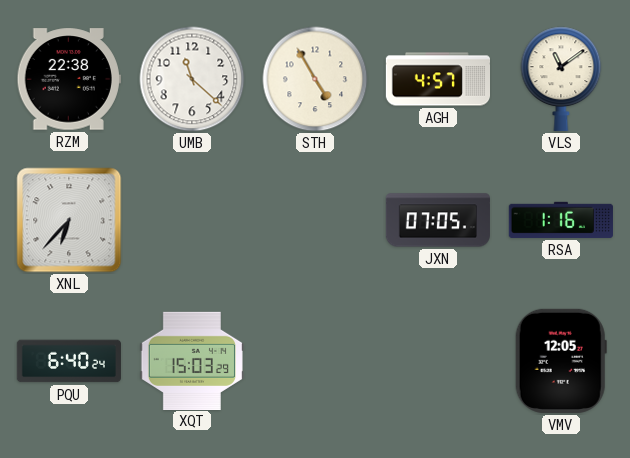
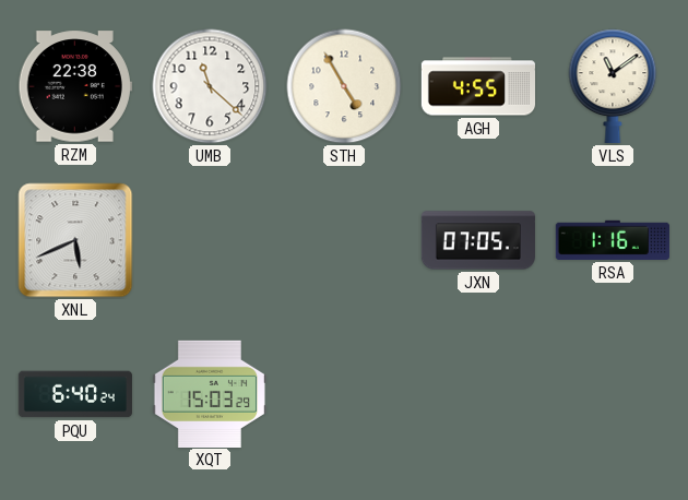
AGH: 4:57 -> 4:55
XNL: 6:37 -> 5:41
VMV: 12:05 -> none
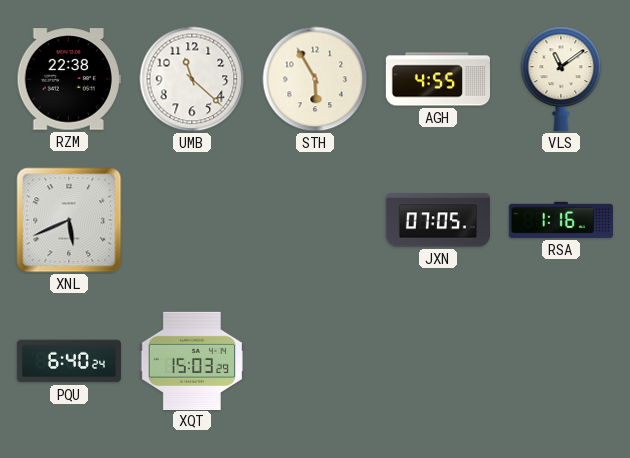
STH: 4:55 -> 5:55
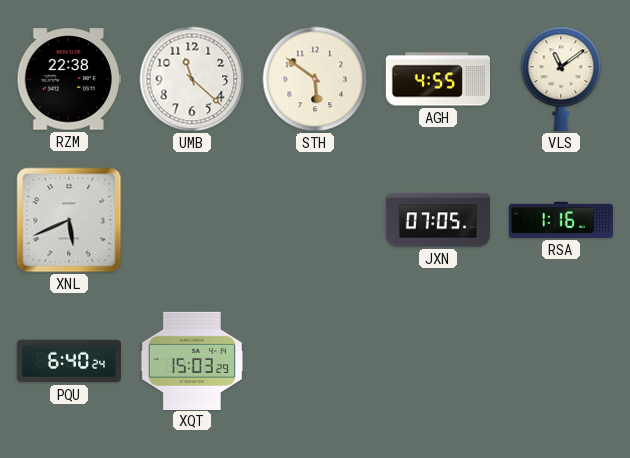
STH: 5:55 -> 5:51
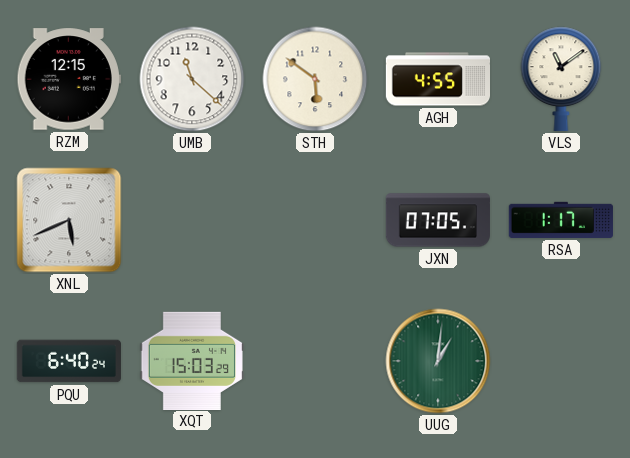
RZM: 22:38 -> 12:15
RSA: 1:16 -> 1:17
UUG: none -> 1:01
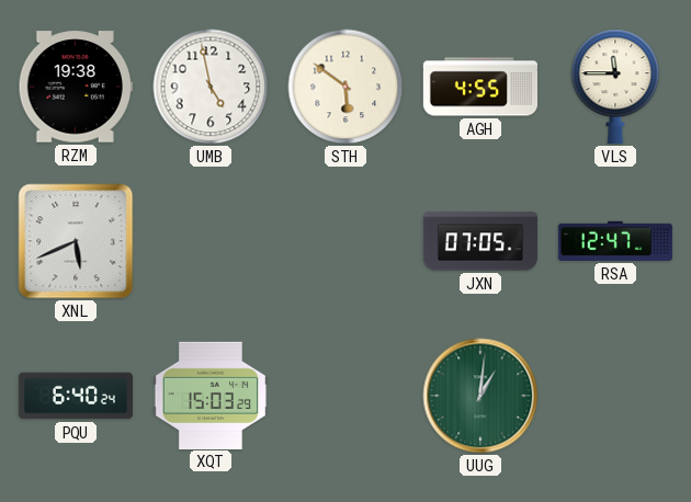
RZM: 12:15 -> 19:38
UMB: 11:22 -> 4:58
VLS: 11:09 -> 11:45
RSA: 1:17 -> 12:47
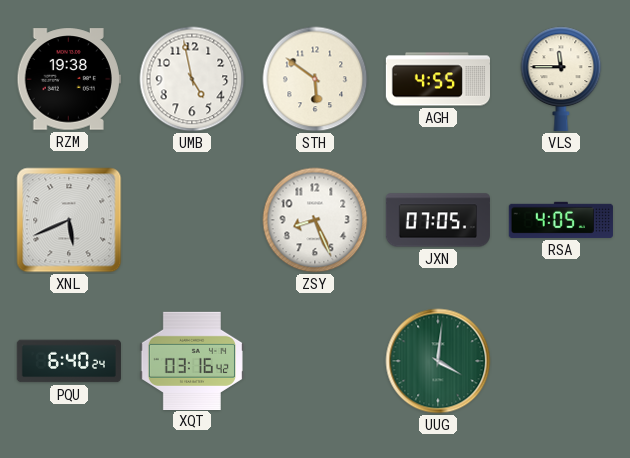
ZSY: none -> 8:26
RSA: 12:47 -> 4:05
XQT: 15:03 -> 03:16
UUG: 1:01 -> 4:01
